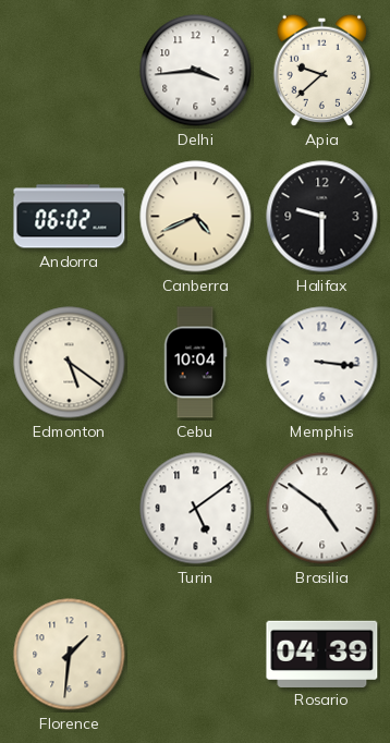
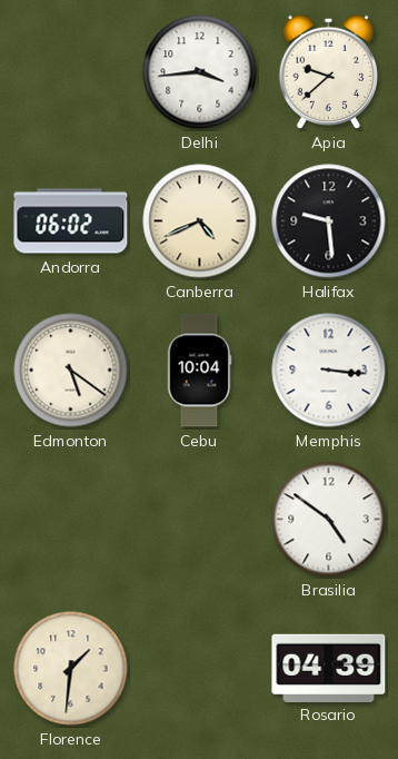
Halifax: 9:30 -> 9:29
Turin: 5:09 -> none
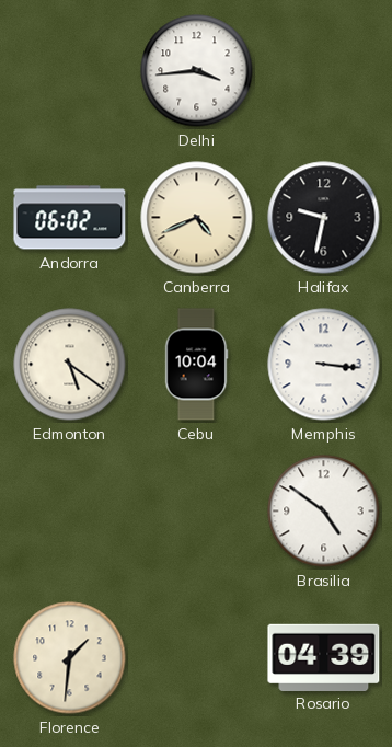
Apia: 9:38 -> none
Halifax: 9:29 -> 9:32
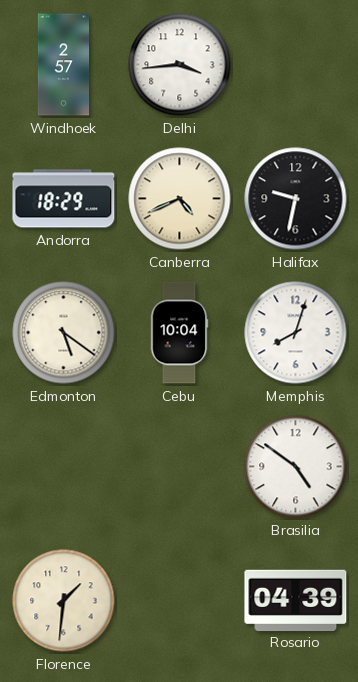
Windhoek: none -> 2:57
Andorra: 06:02 -> 18:29
Memphis: 3:16 -> 8:03
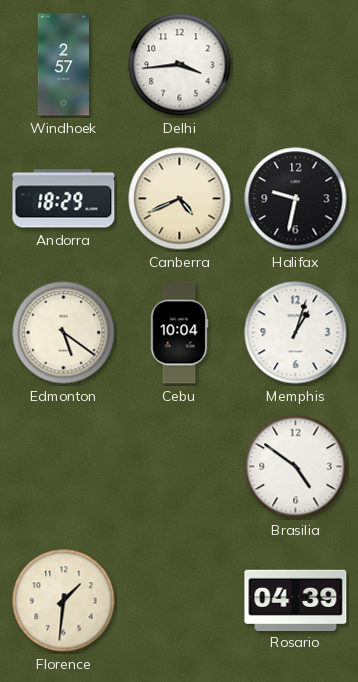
Memphis: 8:03 -> 1:03
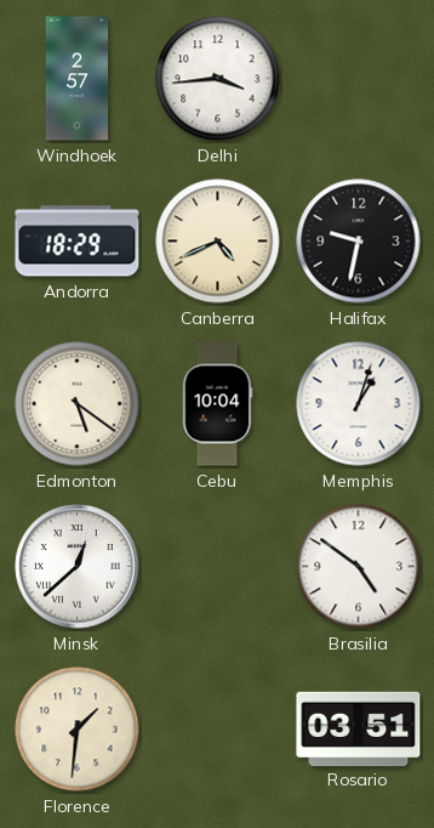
Minsk: none -> 12:38
Rosario: 04:39 -> 03:51
